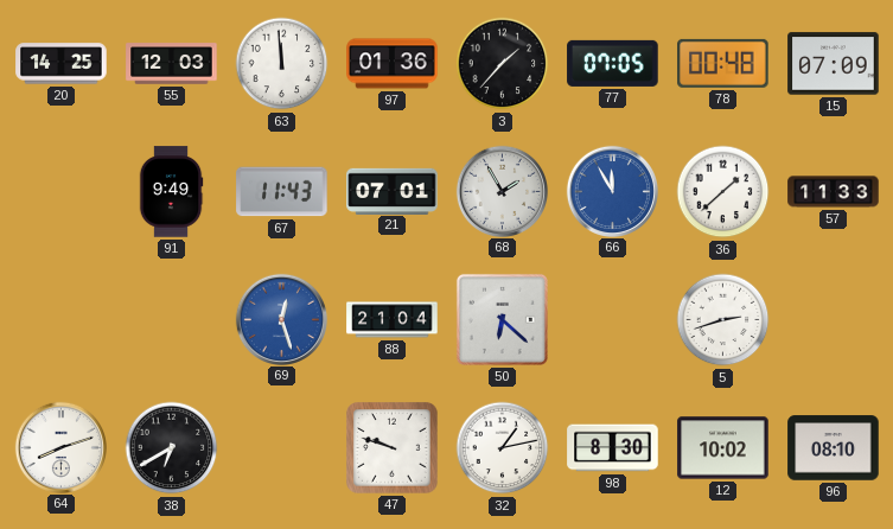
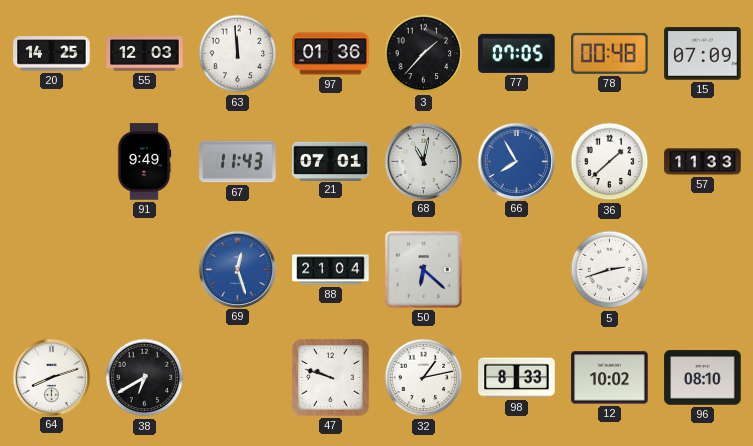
68: 1:55 -> 11:02
66: 11:55 -> 7:55
98: 8:30 -> 8:33
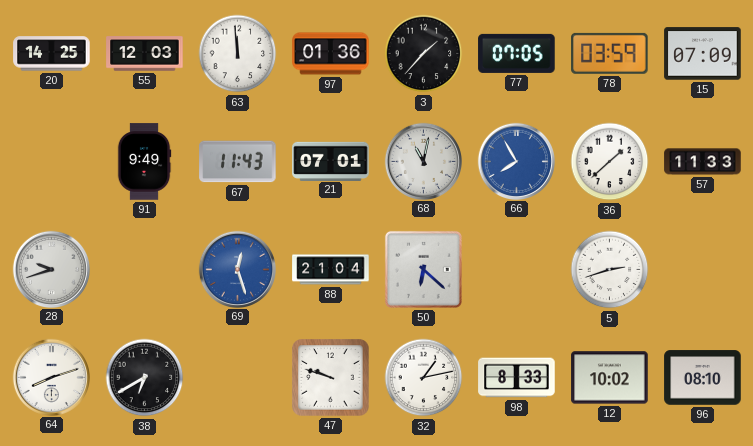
78: 00:48 -> 03:59
28: none -> 9:42
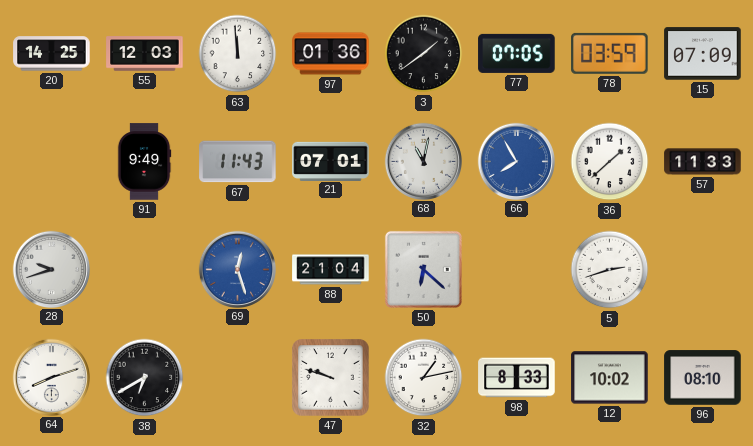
3: 1:37 -> 1:39
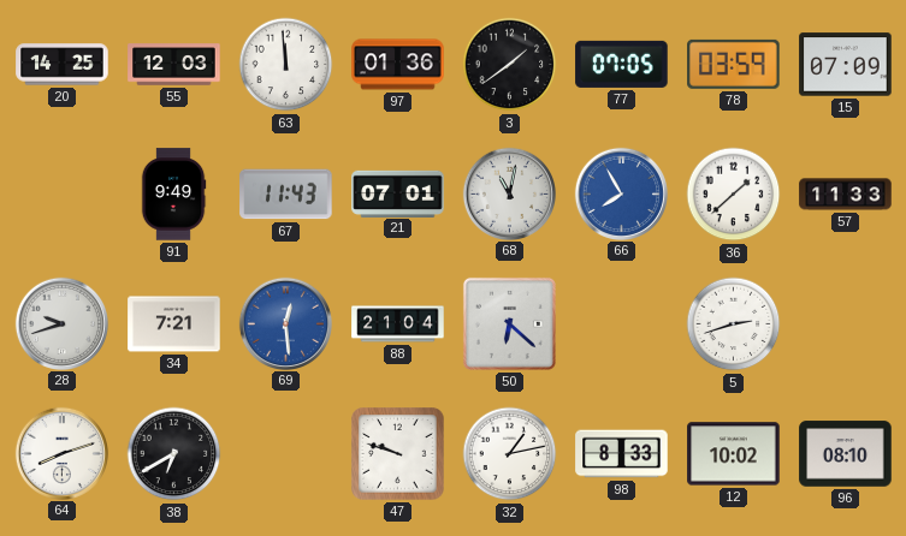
34: none -> 7:21
69: 12:27 -> 12:29
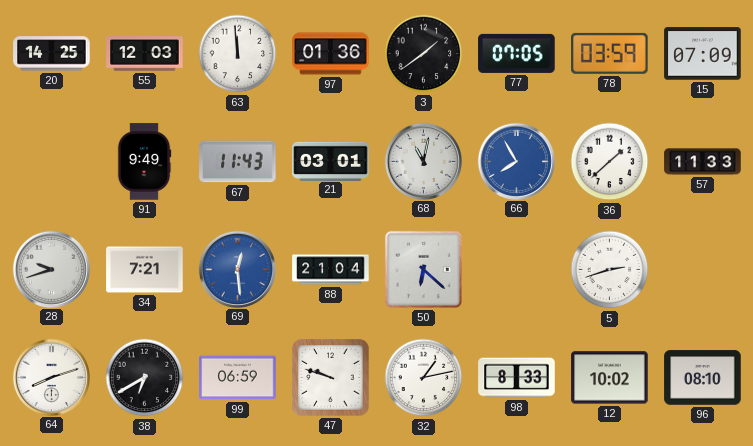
21: 07:01 -> 03:01
99: none -> 06:59
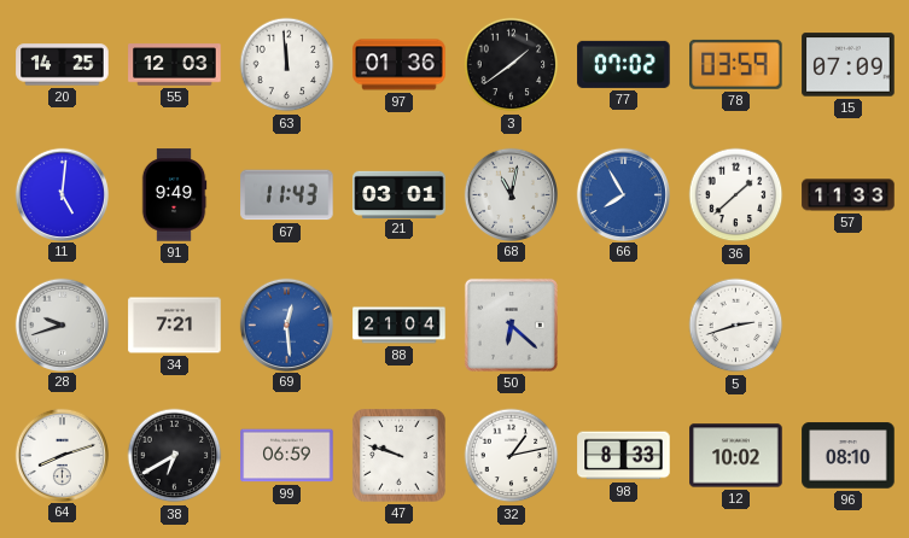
77: 07:05 -> 07:02
11: none -> 5:01
